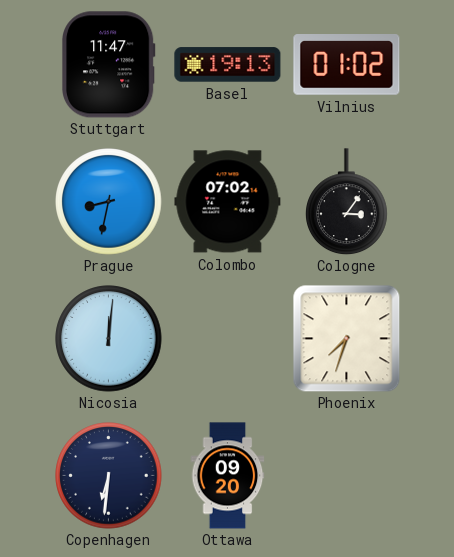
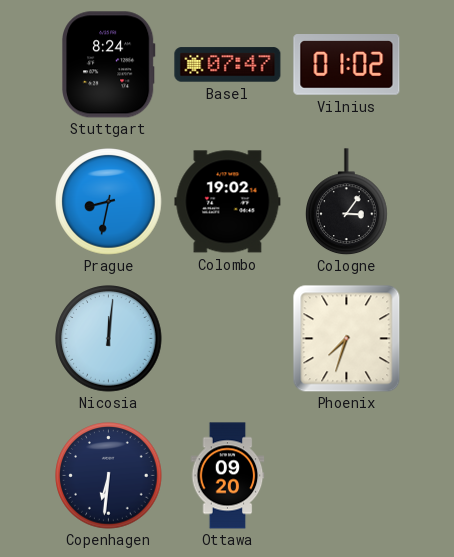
Stuttgart: 11:47 -> 8:24
Basel: 19:13 -> 07:47
Colombo: 07:02 -> 19:02
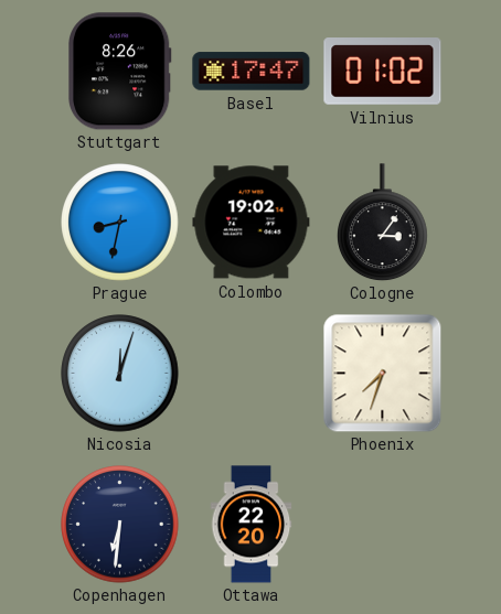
Stuttgart: 8:24 -> 8:26
Basel: 07:47 -> 17:47
Nicosia: 12:01 -> 12:03
Ottawa: 09:20 -> 22:20
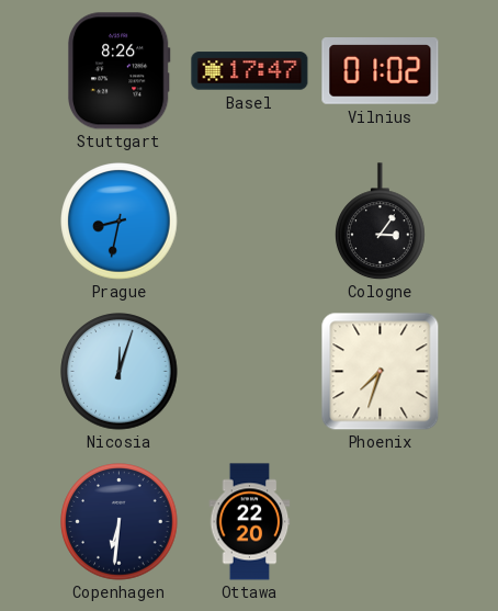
Colombo: 19:02 -> none
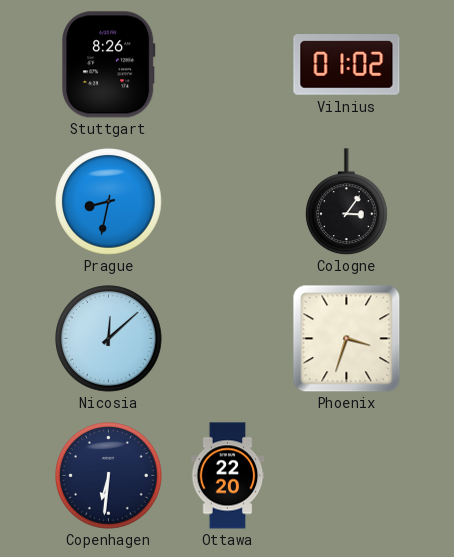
Basel: 17:47 -> none
Nicosia: 12:03 -> 12:08
Phoenix: 7:33 -> 3:33
